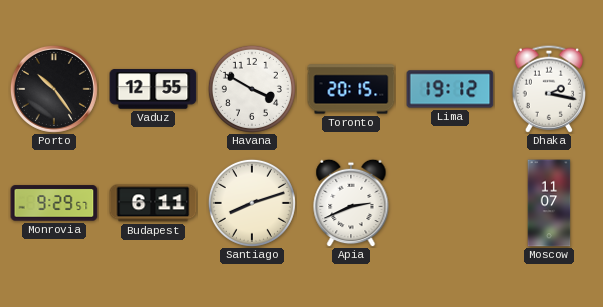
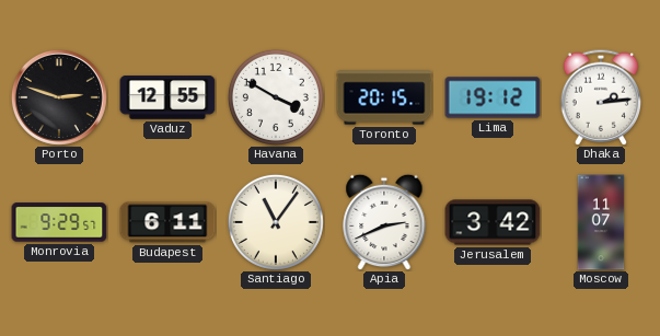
Porto: 10:24 -> 2:48
Dhaka: 2:17 -> 2:14
Santiago: 8:12 -> 11:06
Jerusalem: none -> 3:42
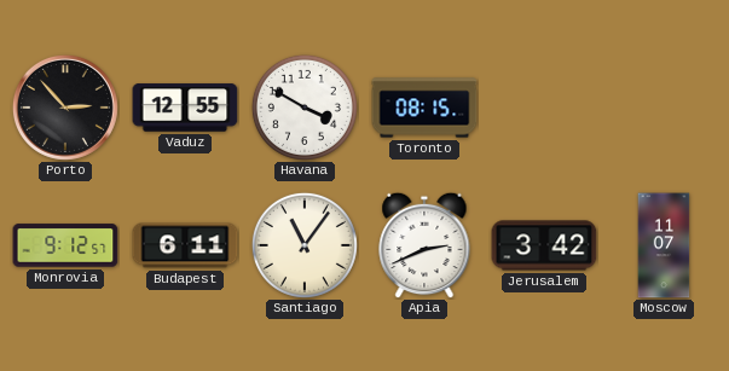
Porto: 2:48 -> 2:53
Toronto: 20:15 -> 08:15
Lima: 19:12 -> none
Dhaka: 2:14 -> none
Monrovia: 9:29 -> 9:12
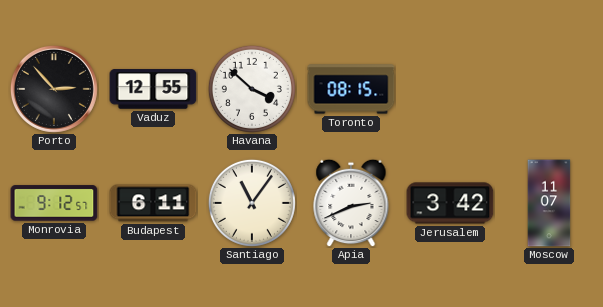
Havana: 3:50 -> 3:52
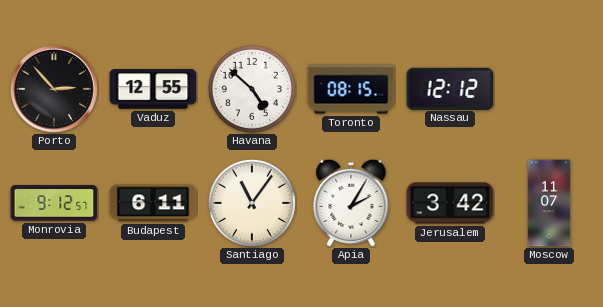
Havana: 3:52 -> 4:52
Nassau: none -> 12:12
Apia: 2:41 -> 2:05
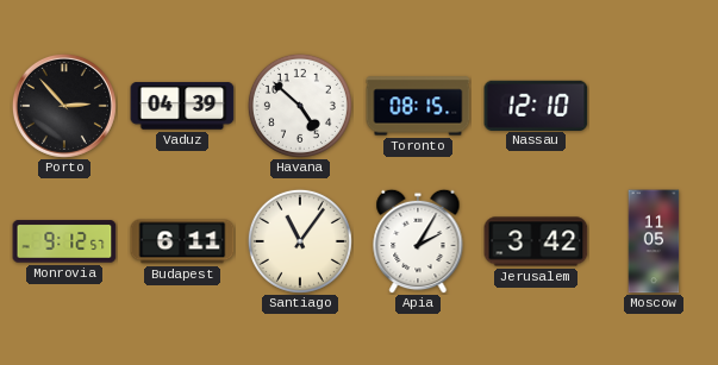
Vaduz: 12:55 -> 04:39
Nassau: 12:12 -> 12:10
Moscow: 11:07 -> 11:05
